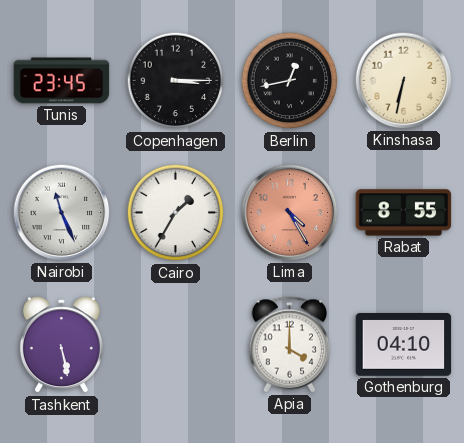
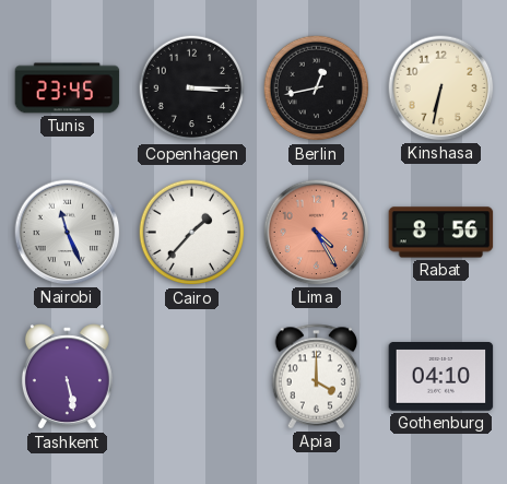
Cairo: 1:35 -> 1:37
Rabat: 8:55 -> 8:56
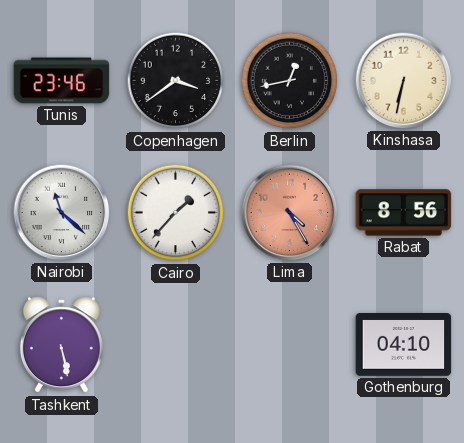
Tunis: 23:45 -> 23:46
Copenhagen: 3:15 -> 3:39
Nairobi: 11:26 -> 11:22
Apia: 4:00 -> none
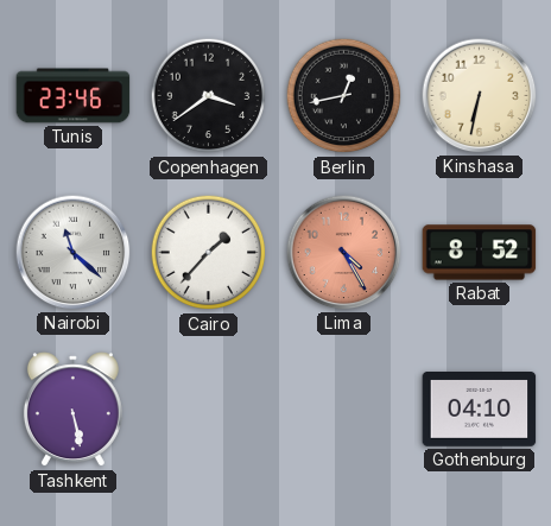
Rabat: 8:56 -> 8:52
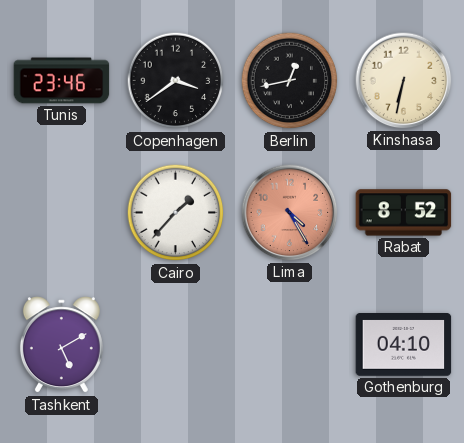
Nairobi: 11:22 -> none
Tashkent: 5:28 -> 5:10
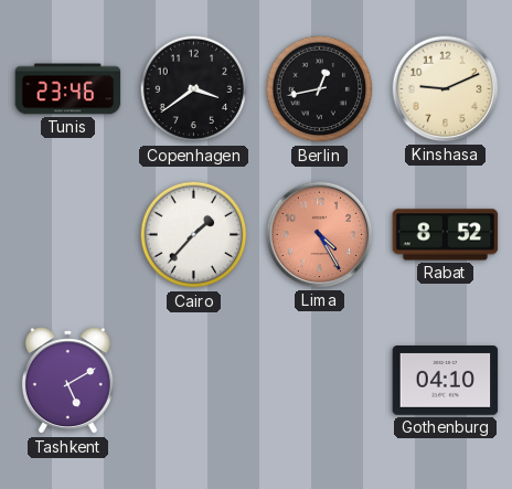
Kinshasa: 6:32 -> 9:11
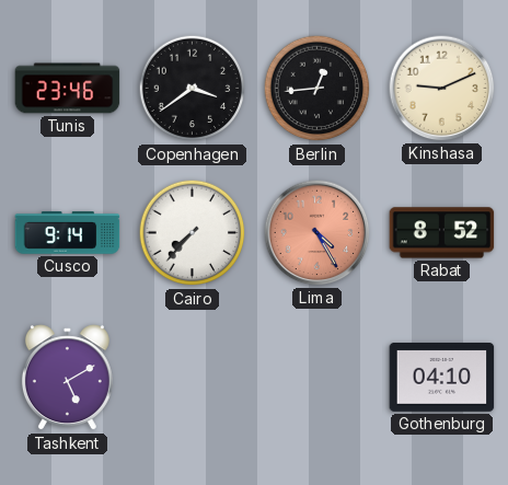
Berlin: 12:43 -> 12:44
Cusco: none -> 9:14
Cairo: 1:37 -> 7:37
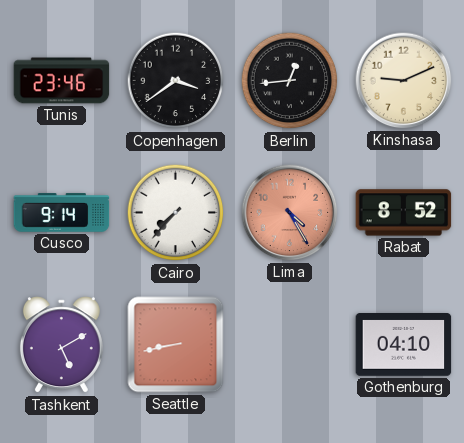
Seattle: none -> 8:43
